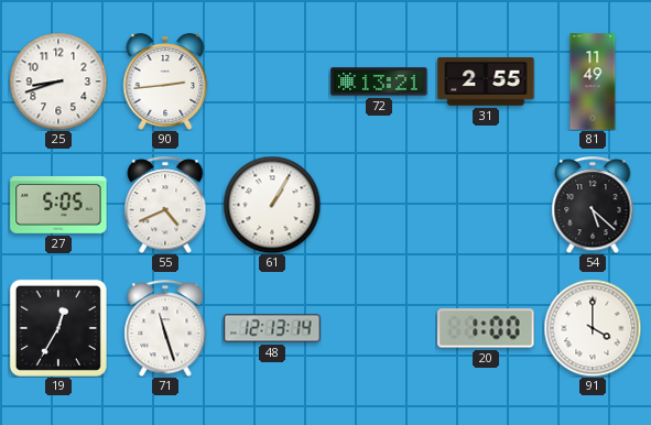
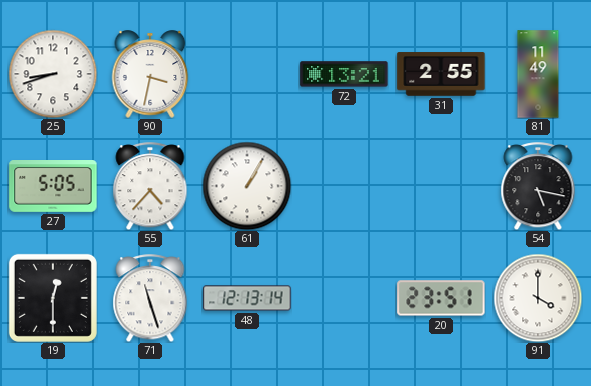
90: 2:44 -> 3:32
55: 4:41 -> 4:37
54: 5:22 -> 5:17
19: 12:35 -> 12:30
20: 1:00 -> 23:51
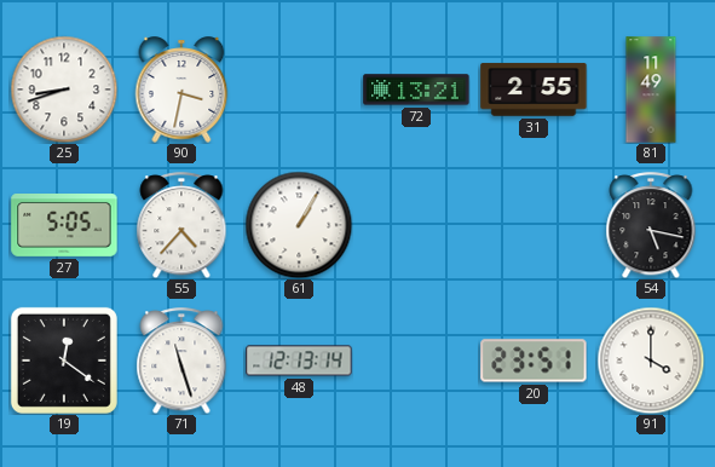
19: 12:30 -> 12:21
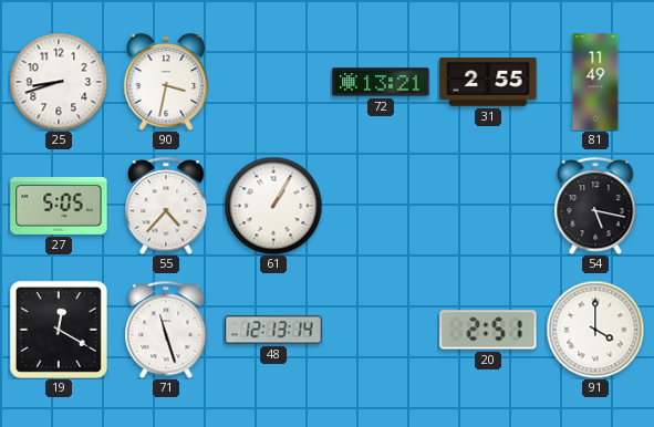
19: 12:21 -> 12:20
20: 23:51 -> 2:51
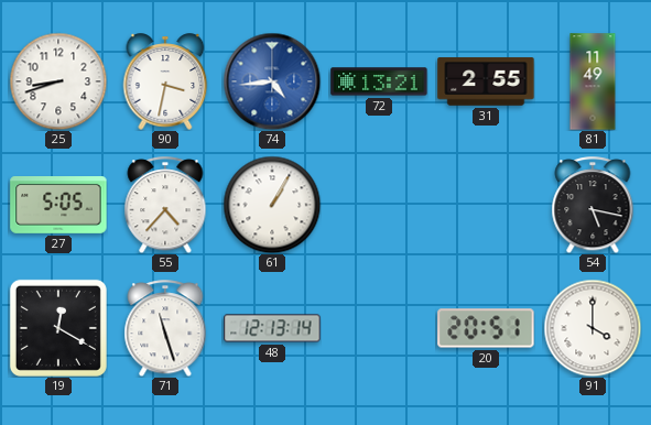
74: none -> 4:44
20: 2:51 -> 20:51
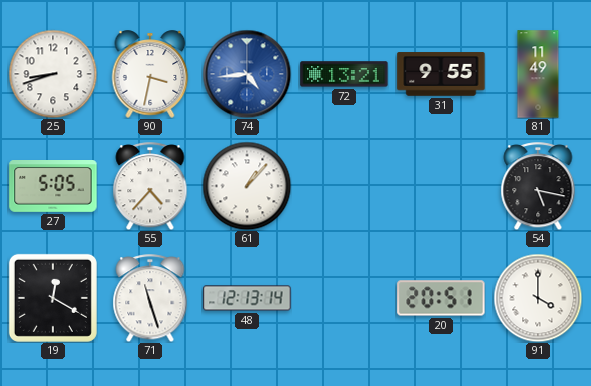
31: 2:55 -> 9:55
61: 1:05 -> 1:07
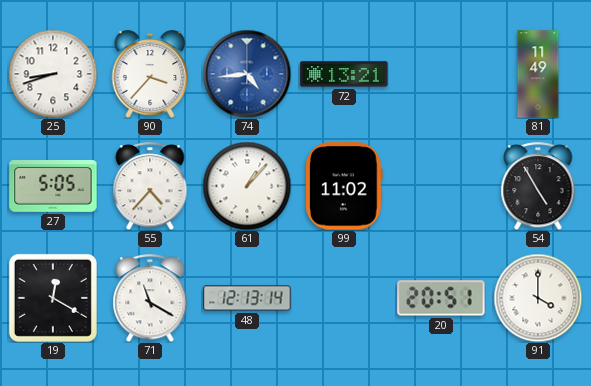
90: 3:32 -> 3:37
31: 9:55 -> none
99: none -> 11:02
54: 5:17 -> 4:55
71: 11:27 -> 11:20
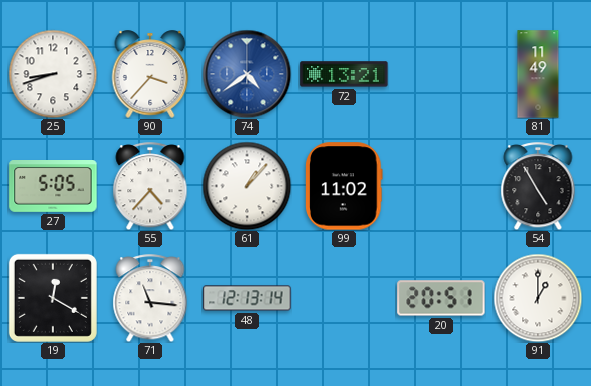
74: 4:44 -> 4:39
71: 11:20 -> 11:16
91: 4:00 -> 1:00
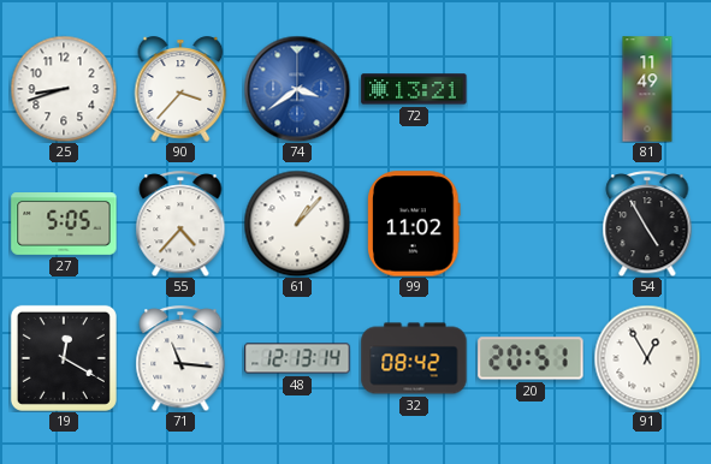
74: 4:39 -> 3:39
32: none -> 08:42
91: 1:00 -> 12:55
